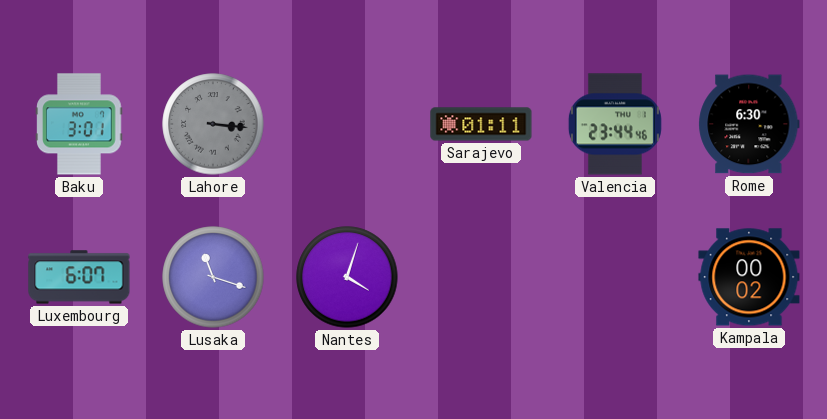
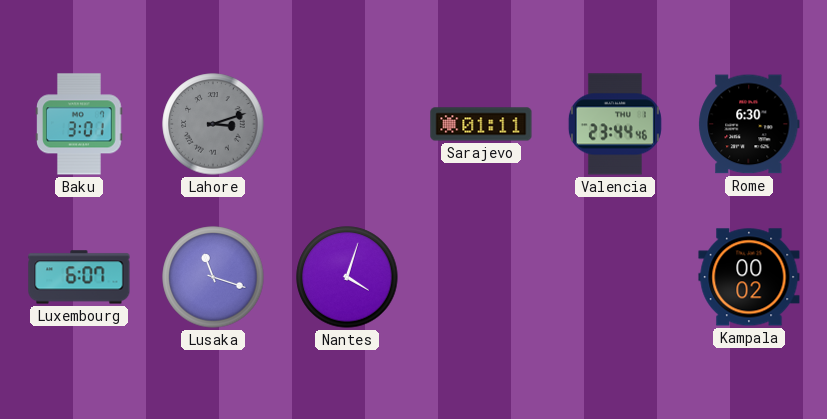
Lahore: 3:16 -> 3:12
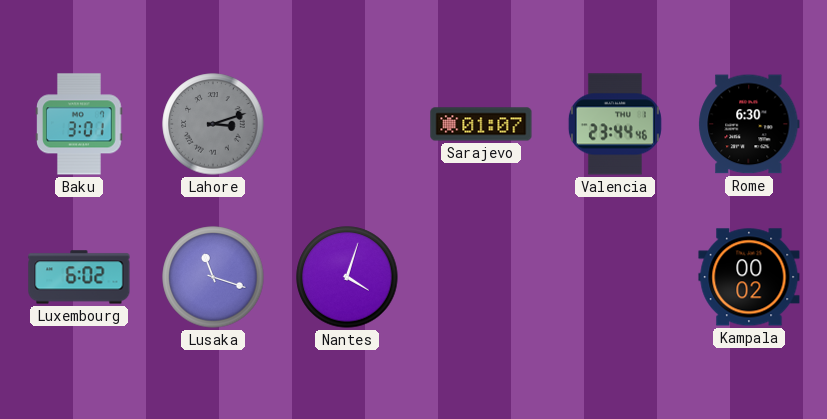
Sarajevo: 01:11 -> 01:07
Luxembourg: 6:07 -> 6:02
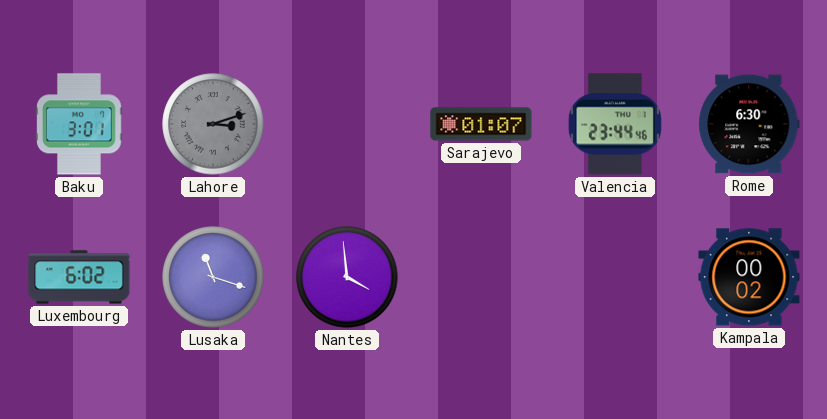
Nantes: 4:03 -> 3:59
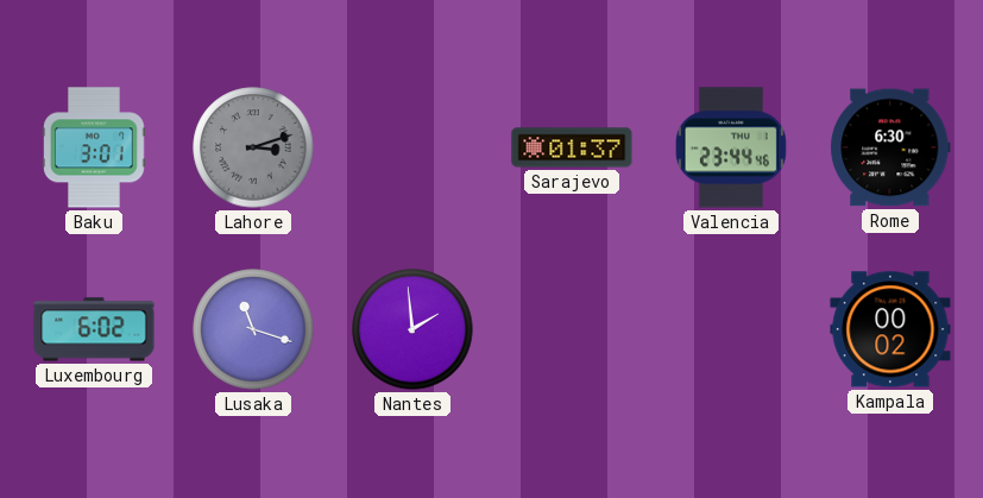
Sarajevo: 01:07 -> 01:37
Nantes: 3:59 -> 1:59
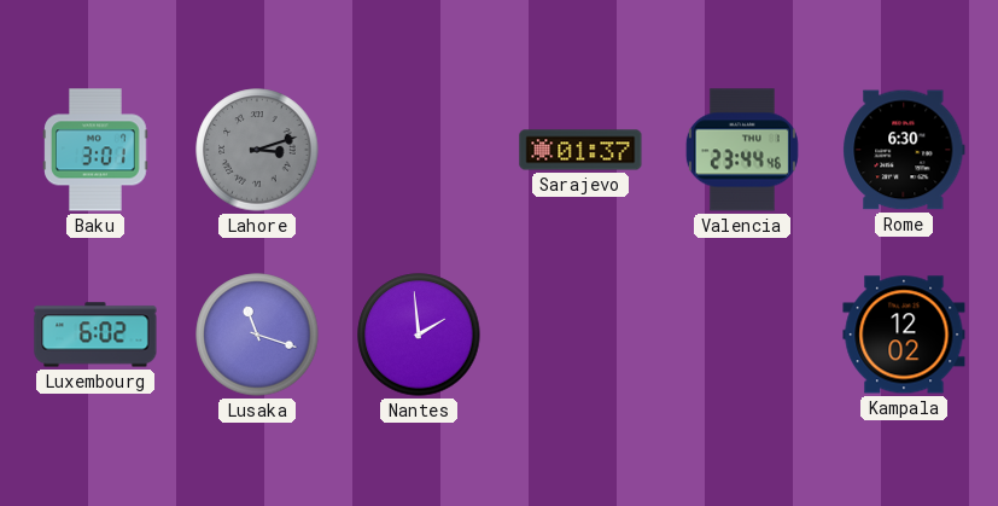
Kampala: 00:02 -> 12:02
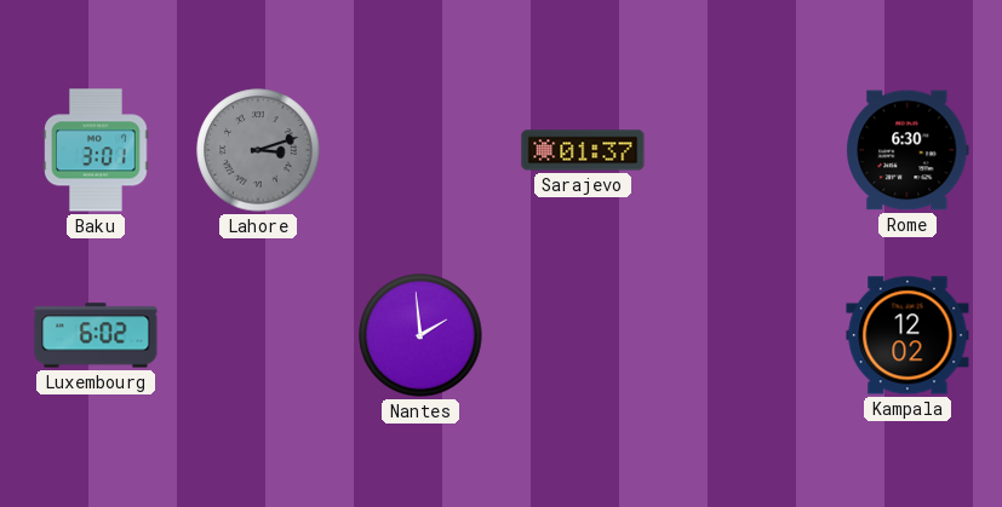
Valencia: 23:44 -> none
Lusaka: 11:18 -> none
